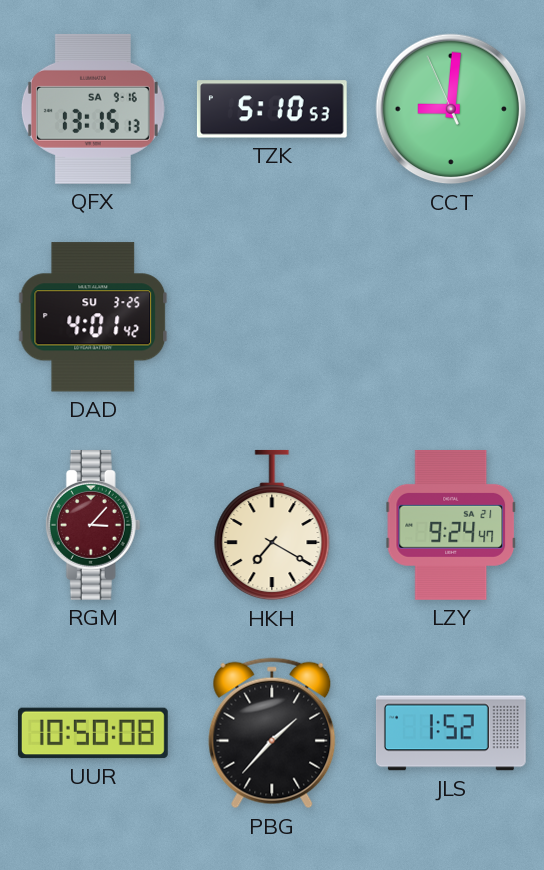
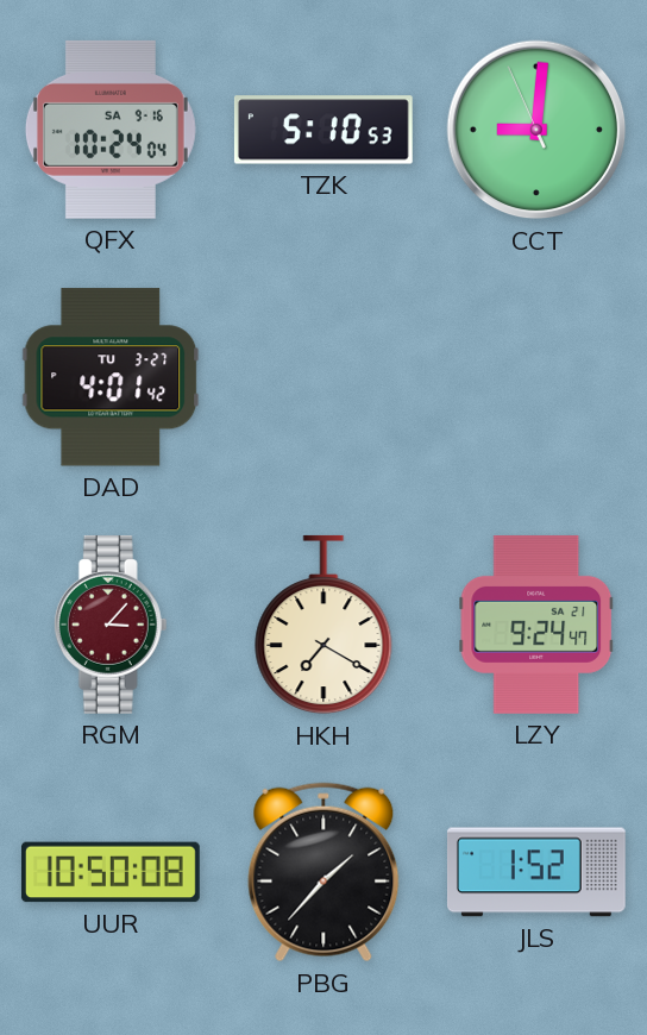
QFX: 13:15 -> 10:24
DAD date: SU 3-25 -> TU 3-27
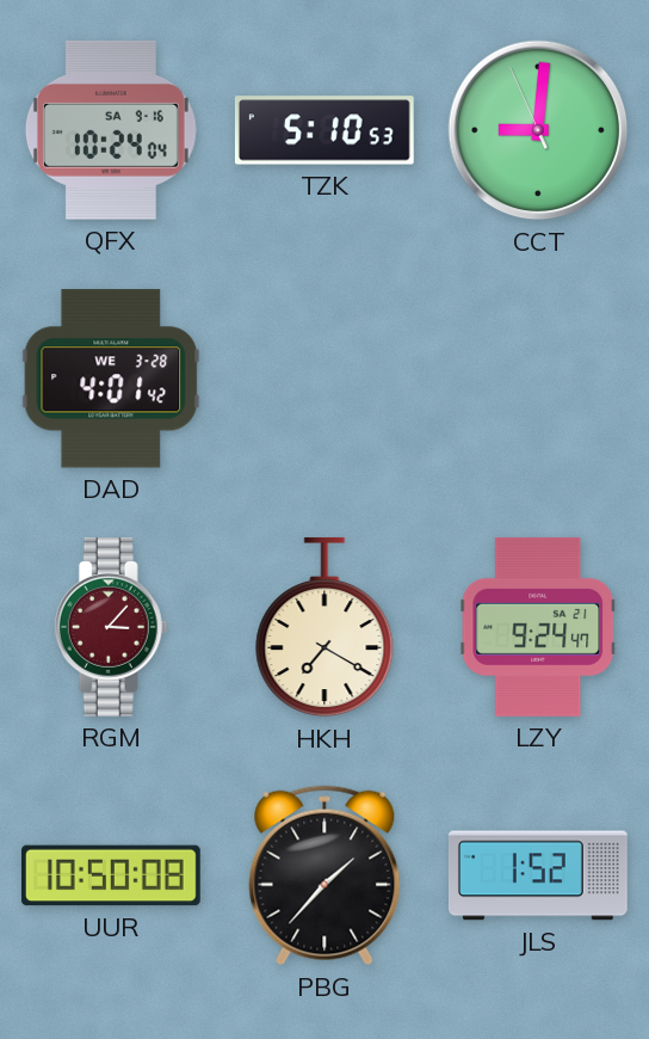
DAD date: TU 3-27 -> WE 3-28
